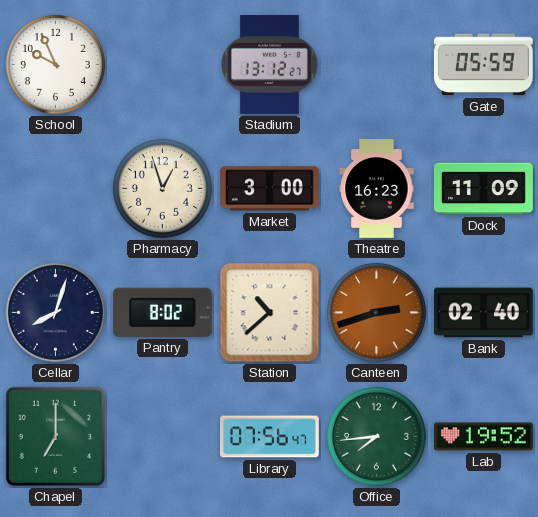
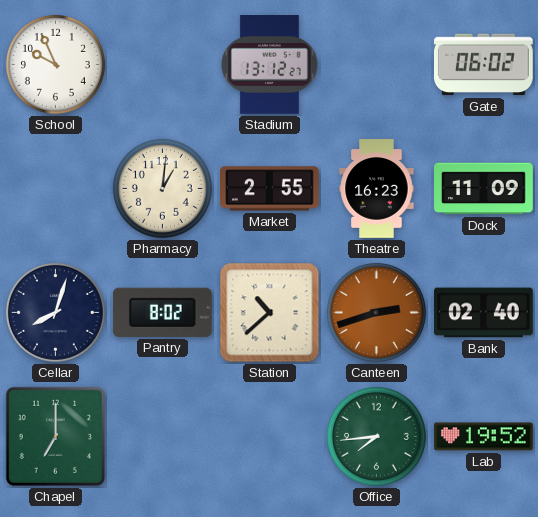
Gate: 05:59 -> 06:02
Pharmacy: 12:57 -> 1:01
Market: 3:00 -> 2:55
Library: 07:56 -> none
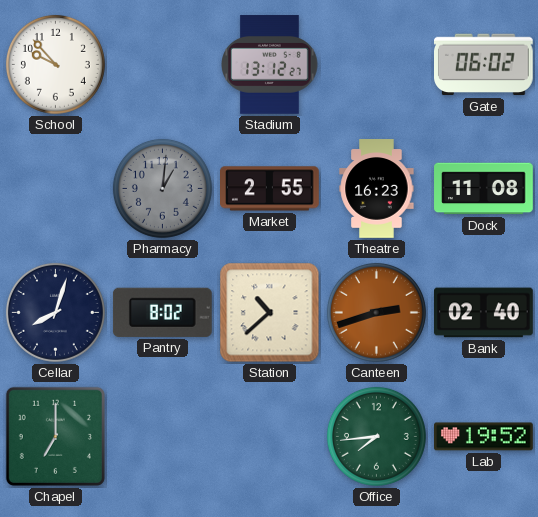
School: 9:56 -> 9:53
Pharmacy dial: cream -> grey
Dock: 11:09 -> 11:08
